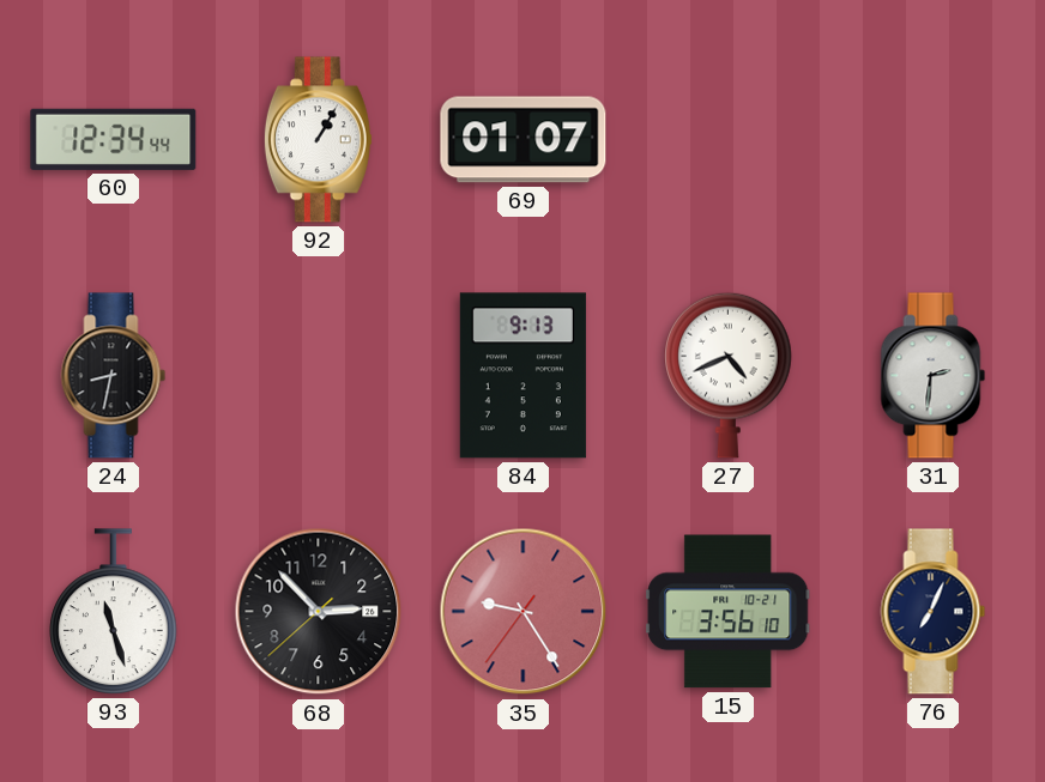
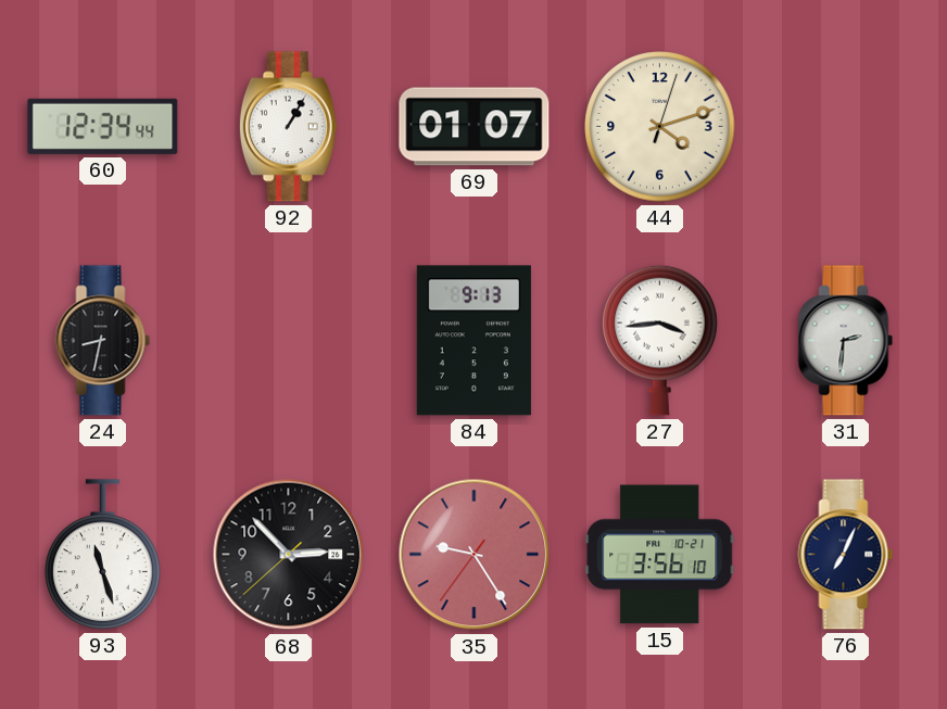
44: none -> 4:12
27: 4:41 -> 3:44
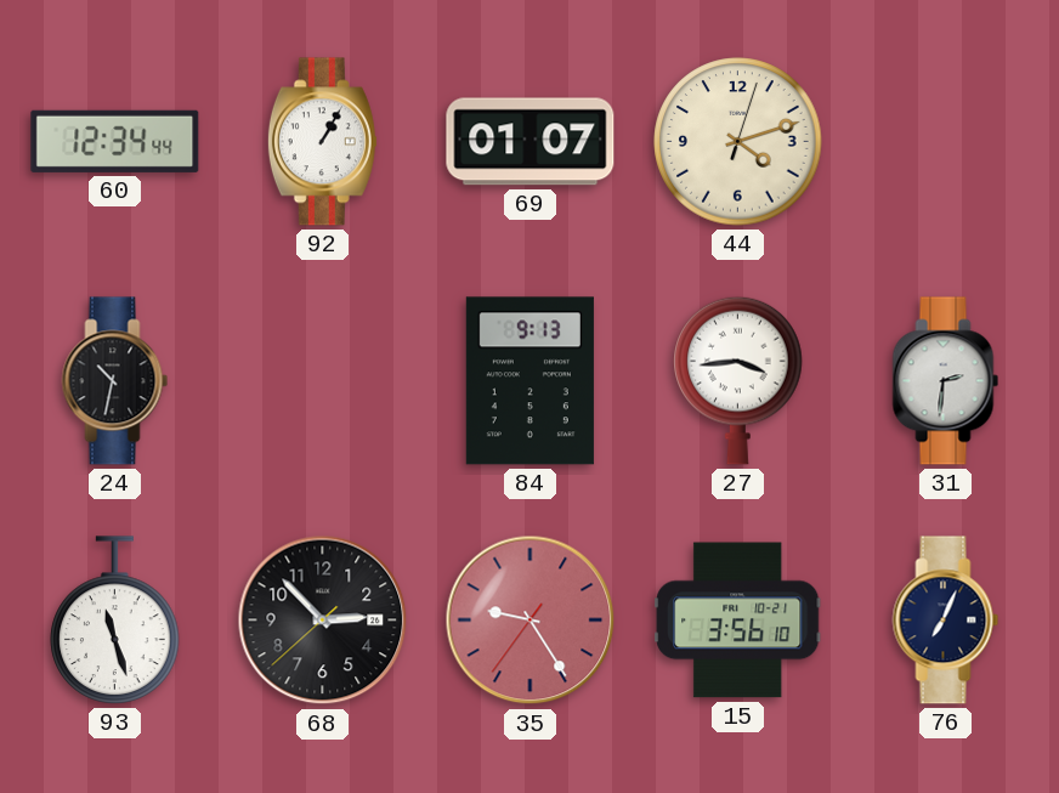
24: 8:32 -> 10:32
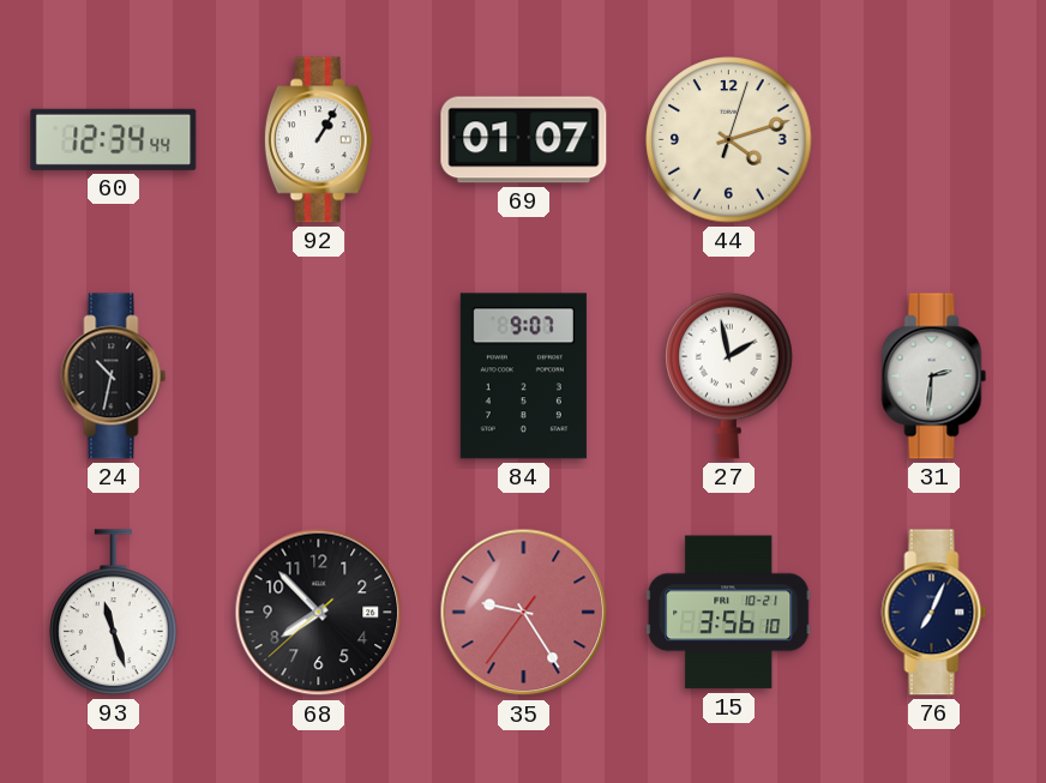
84: 9:13 -> 9:07
27: 3:44 -> 1:58
68: 2:52 -> 7:52
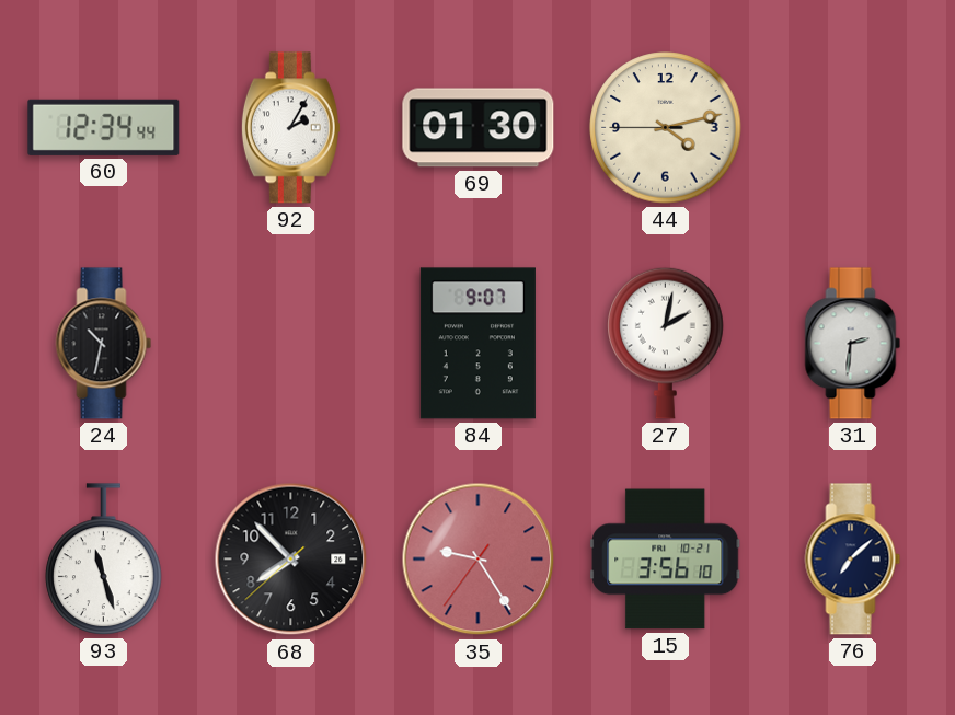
92: 1:05 -> 2:05
69: 01:07 -> 01:30
44: 4:12:03 -> 4:12:45
27: 1:58 -> 2:02
76: 7:04 -> 7:08
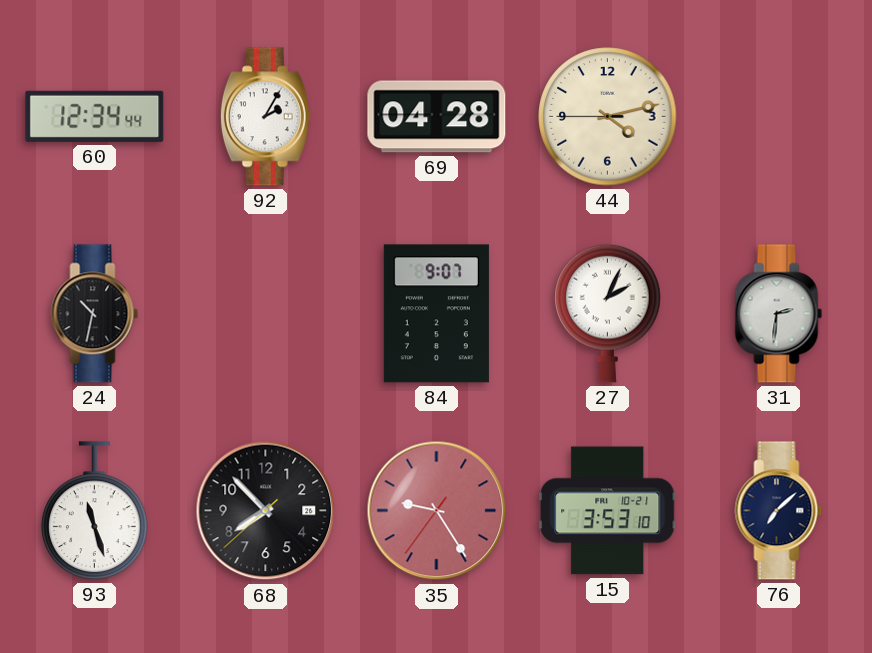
69: 01:30 -> 04:28
27: 2:02 -> 2:04
15: 3:56 -> 3:53
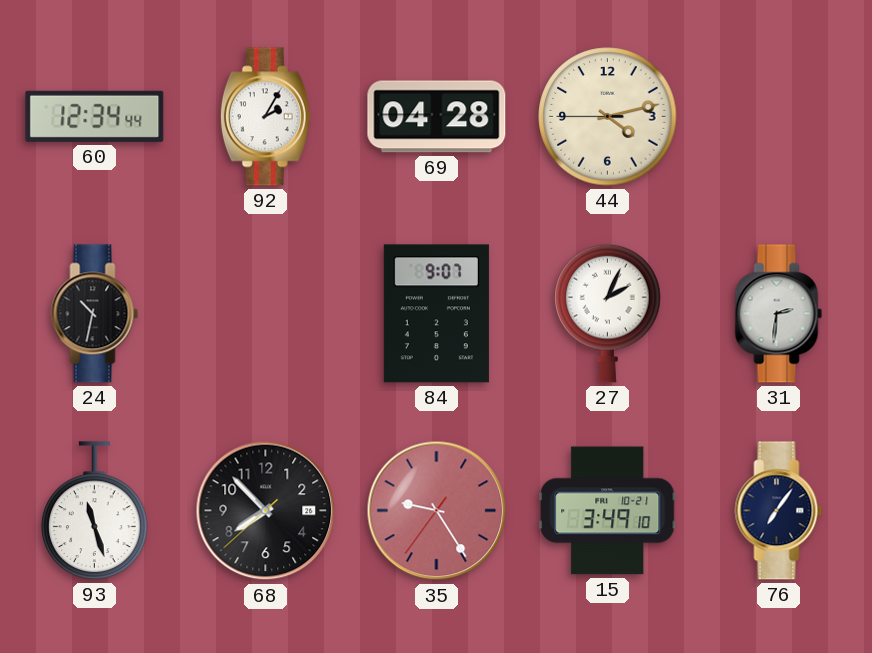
15: 3:53 -> 3:49
76: 7:08 -> 7:06
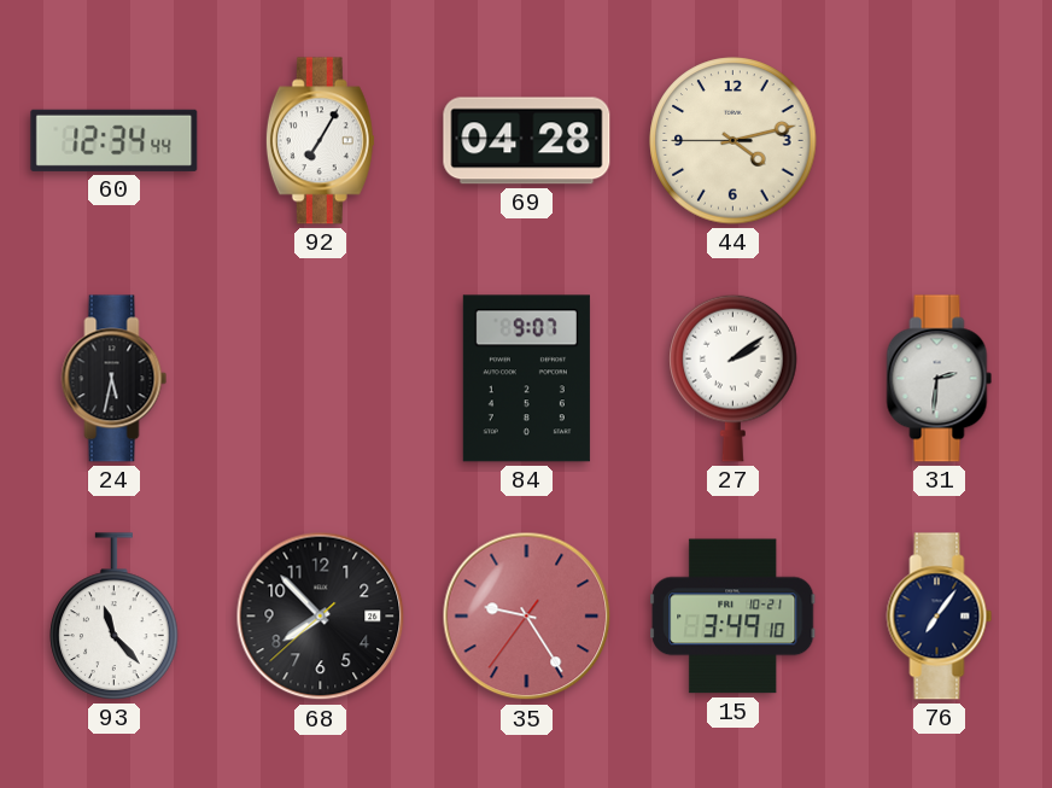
92: 2:05 -> 7:05
24: 10:32 -> 5:32
27: 2:04 -> 2:09
93: 11:27 -> 11:23
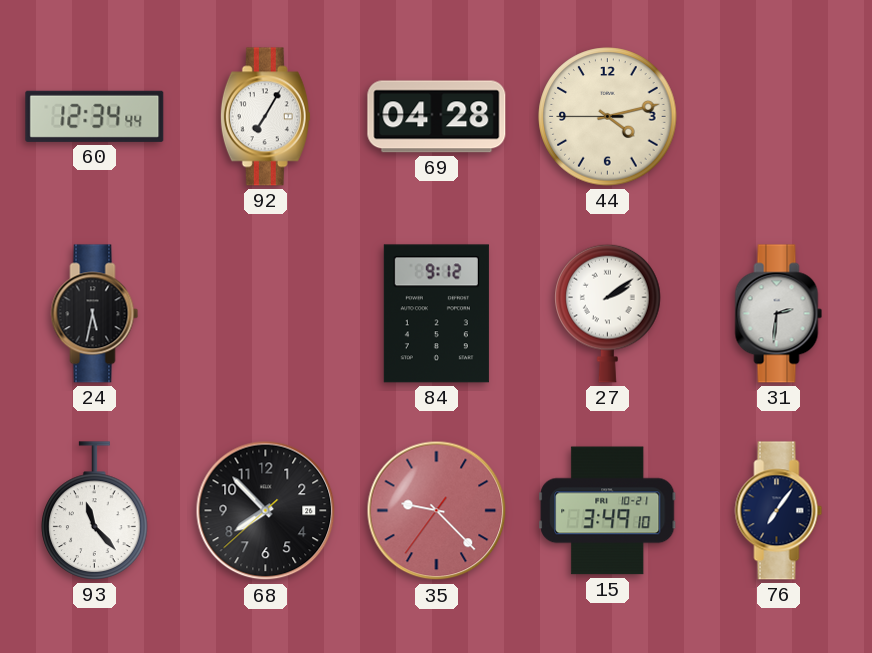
84: 9:07 -> 9:12
35: 9:24 -> 9:22
